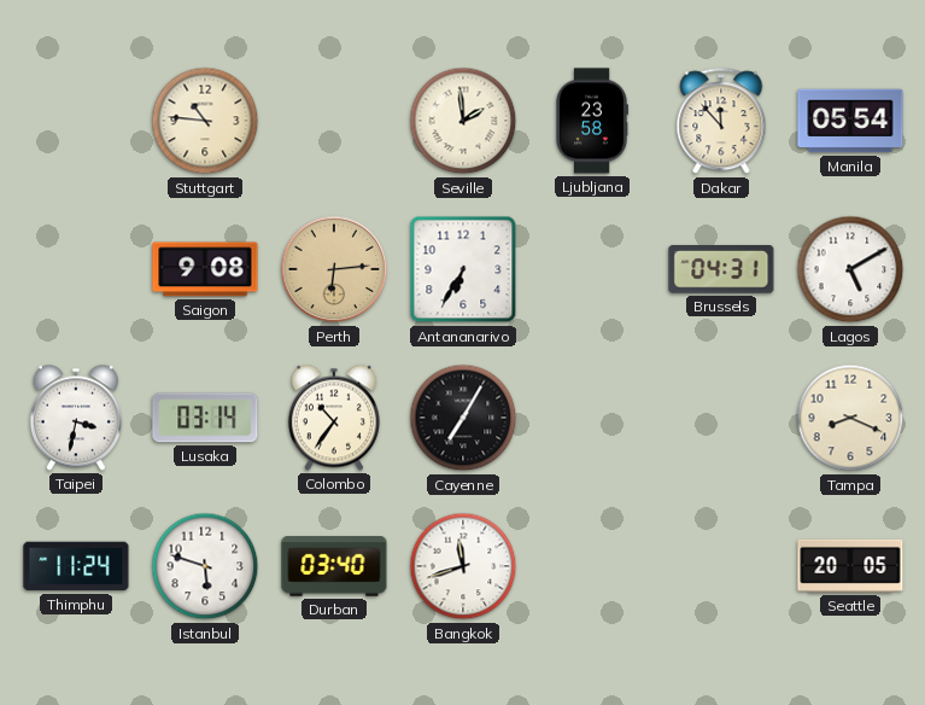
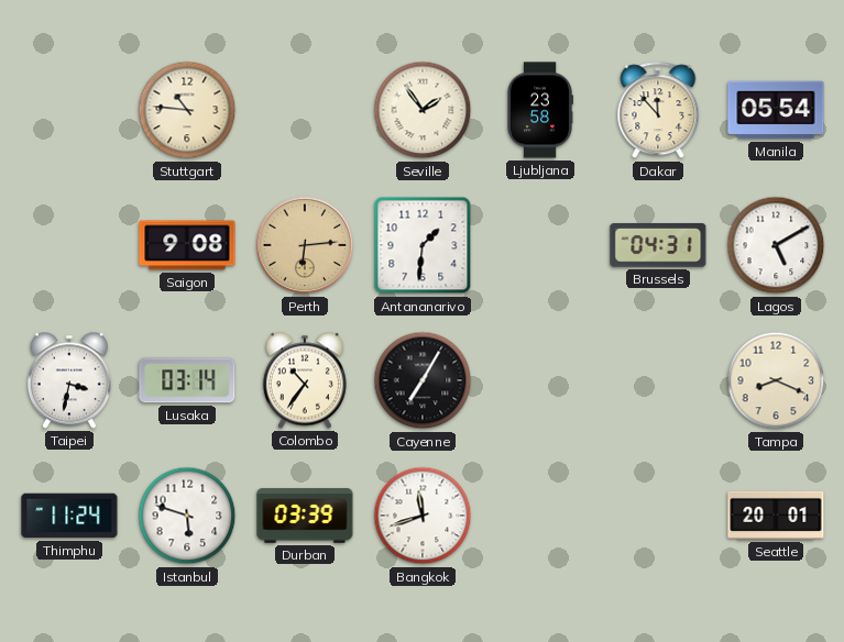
Seville: 1:59 -> 1:54
Antananarivo: 6:35 -> 1:31
Durban: 03:40 -> 03:39
Seattle: 20:05 -> 20:01
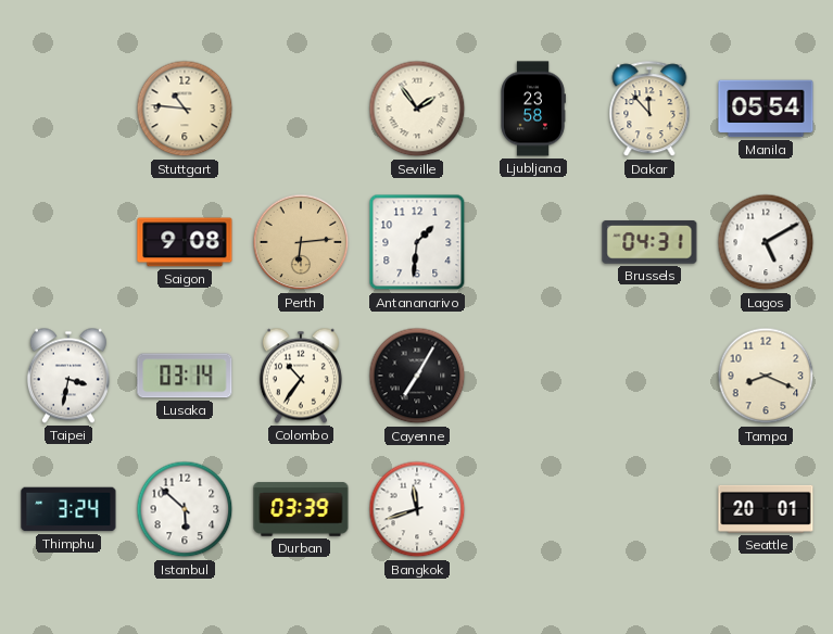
Thimphu: 11:24 -> 3:24
Istanbul: 5:48 -> 5:52
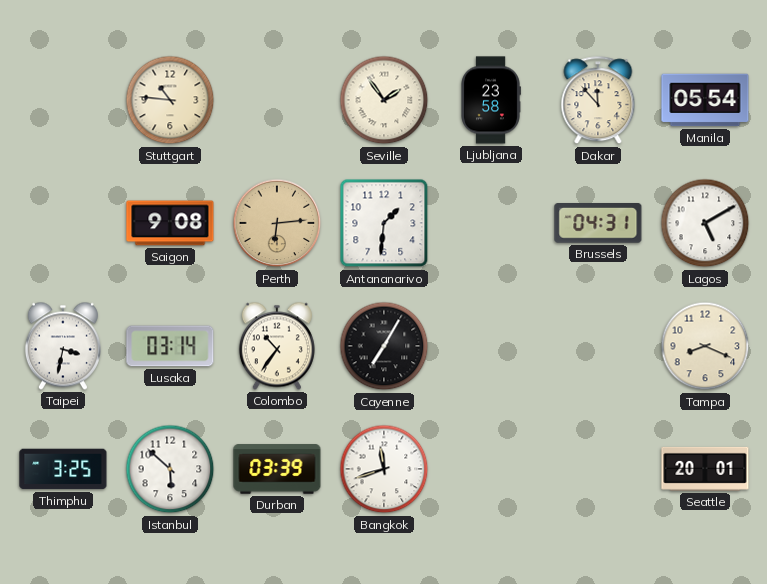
Thimphu: 3:24 -> 3:25
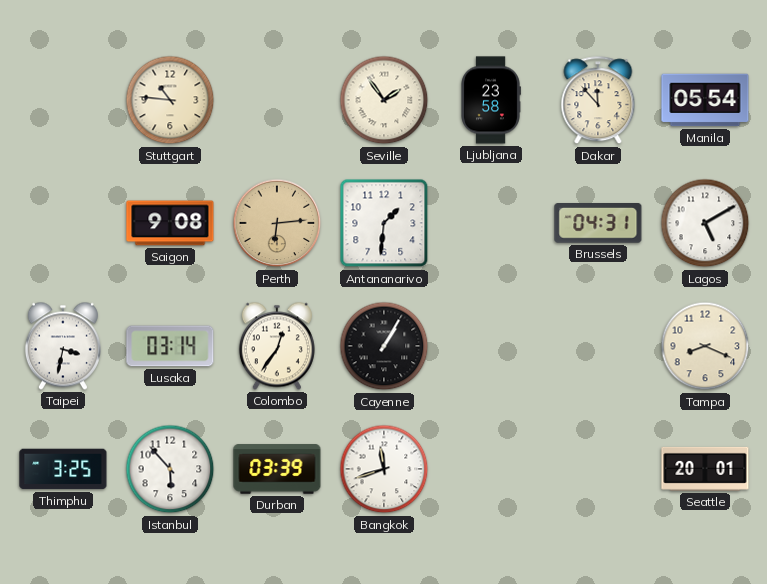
Colombo: 10:36 -> 12:36
Cayenne: 7:05 -> 1:05
Istanbul: 5:52 -> 5:53
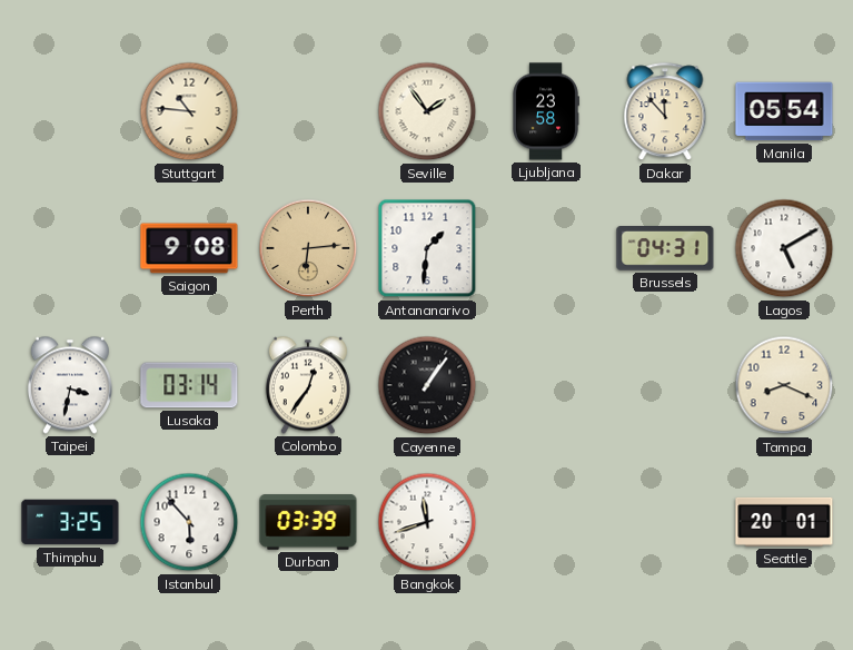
Cayenne: 1:05 -> 1:06
